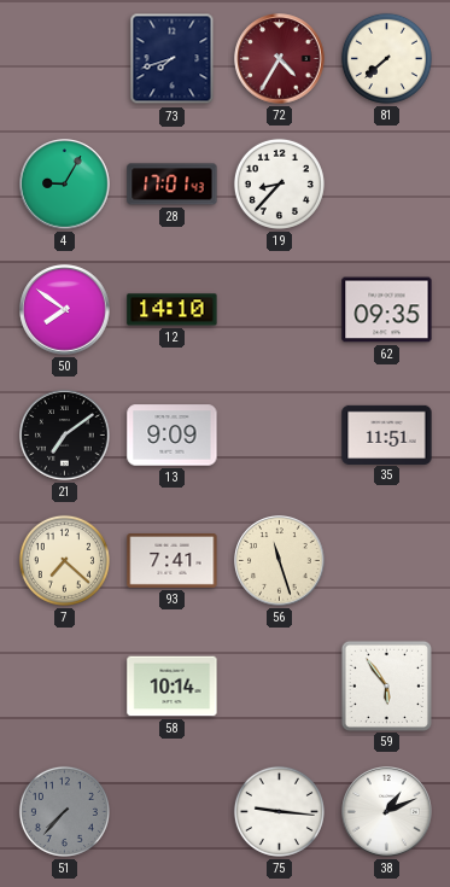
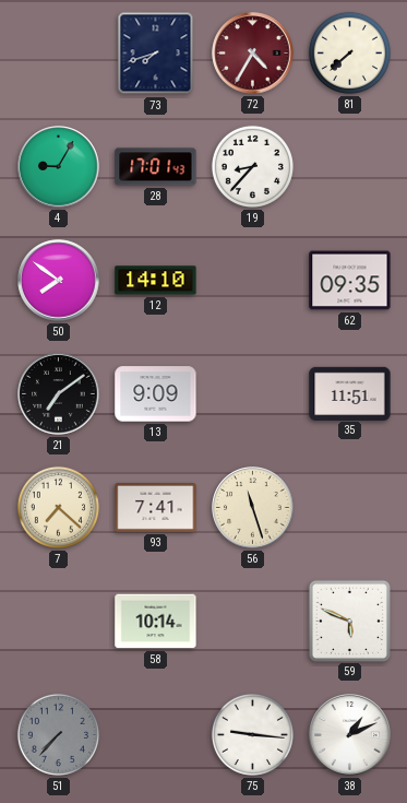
59: 5:54 -> 5:49
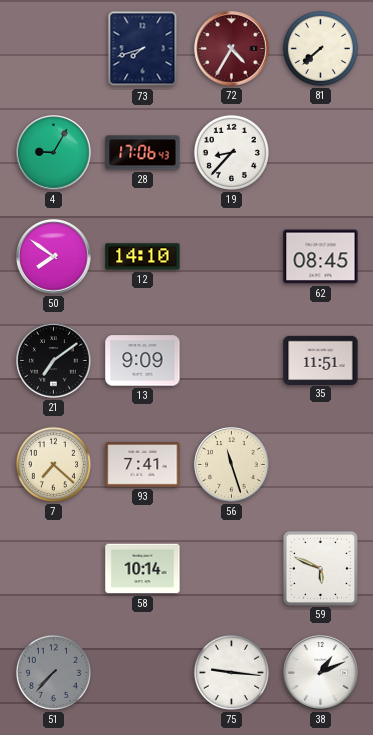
28: 17:01 -> 17:06
62: 09:35 -> 08:45
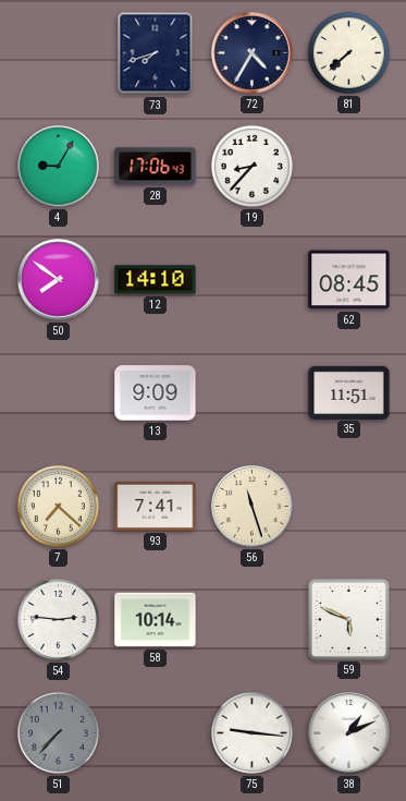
72 dial: burgundy -> navy
21: 7:09 -> none
54: none -> 2:46
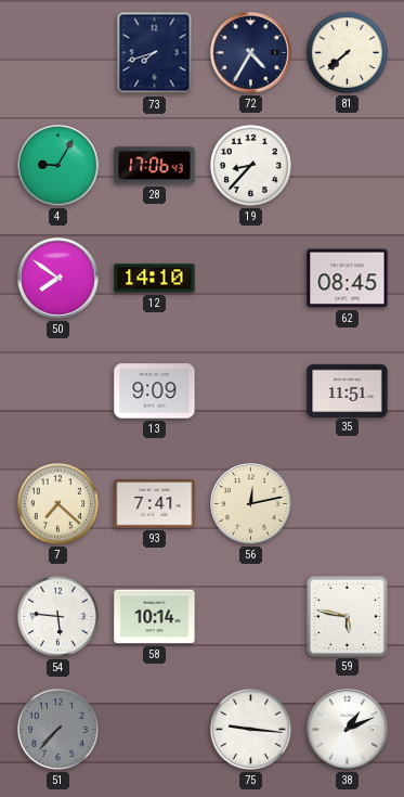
56: 11:27 -> 12:13
54: 2:46 -> 5:46
59: 5:49 -> 5:47
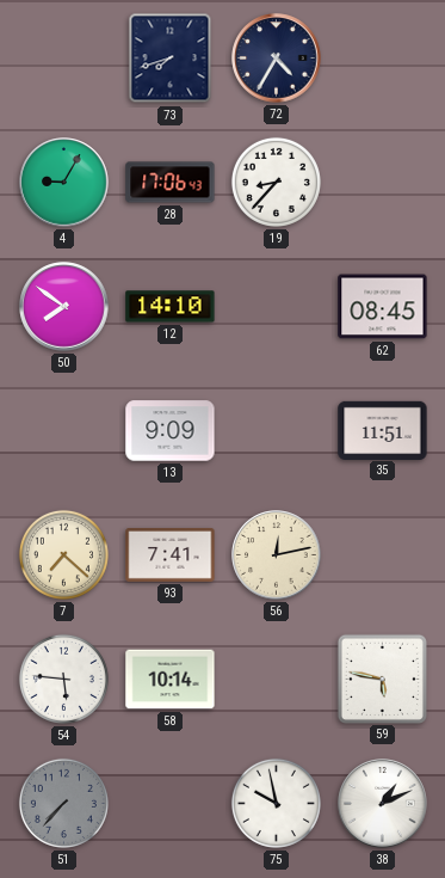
81: 7:38 -> none
75: 9:16 -> 9:58
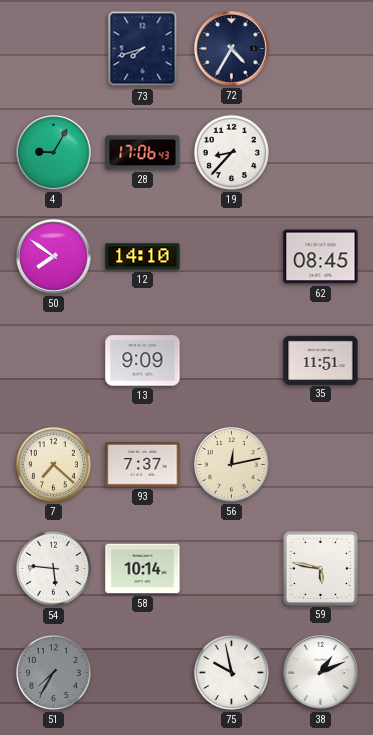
93: 7:41 -> 7:37
51: 7:37 -> 7:35
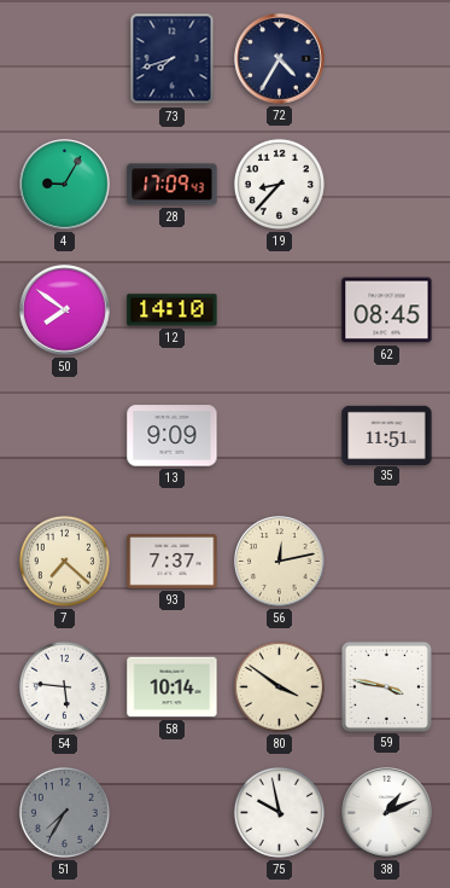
28: 17:06 -> 17:09
80: none -> 3:51
59: 5:47 -> 3:47
